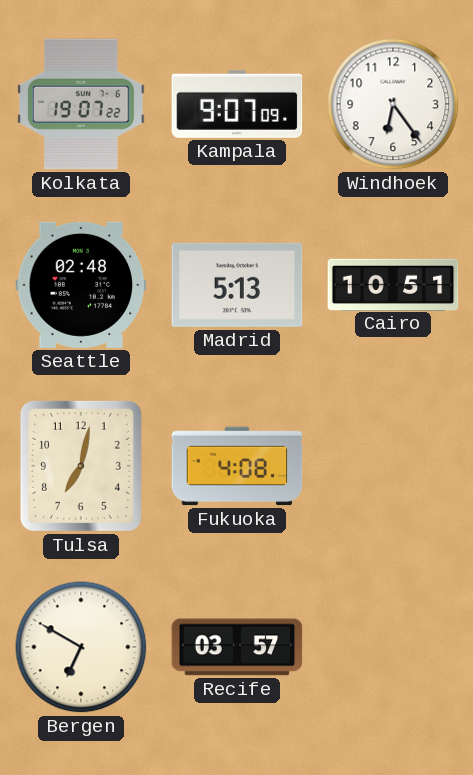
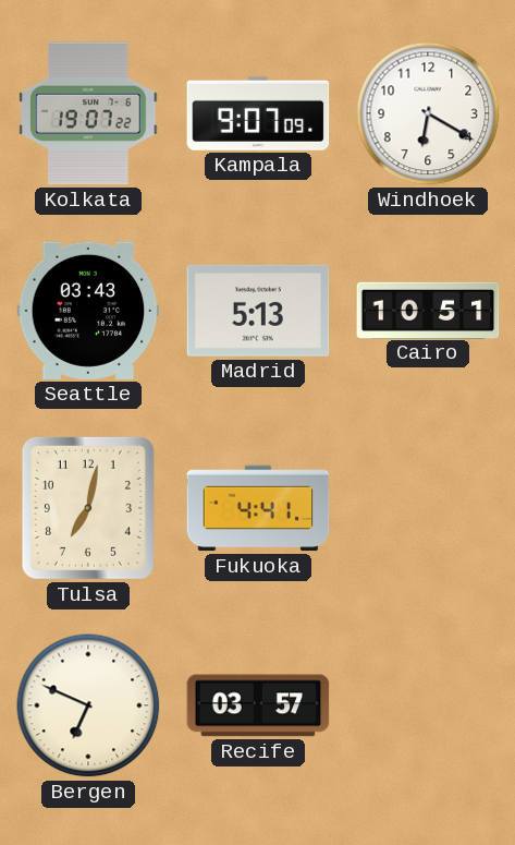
Windhoek: 6:24 -> 6:20
Seattle: 02:48 -> 03:43
Fukuoka: 4:08 -> 4:41
Bergen: 6:50 -> 6:49
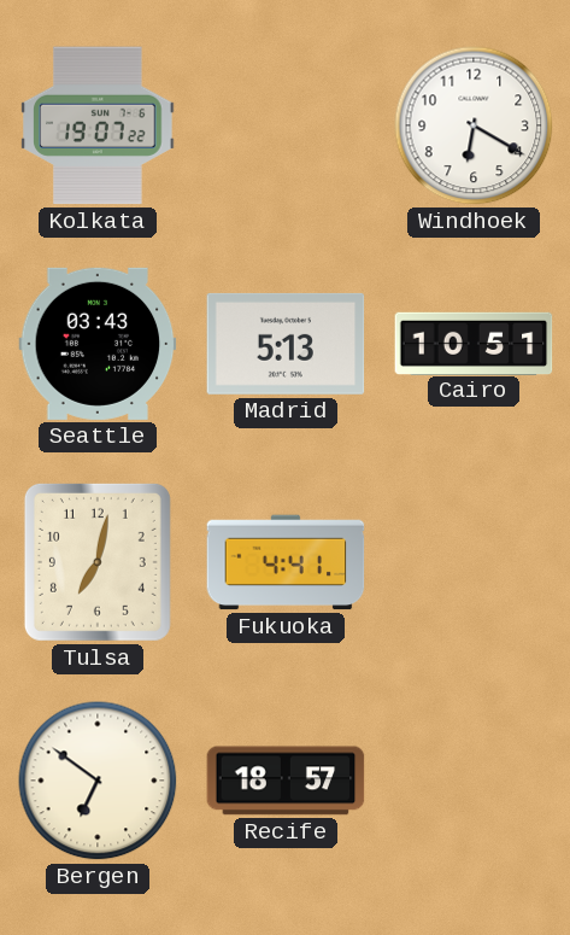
Kampala: 9:07 -> none
Bergen: 6:49 -> 6:51
Recife: 03:57 -> 18:57
